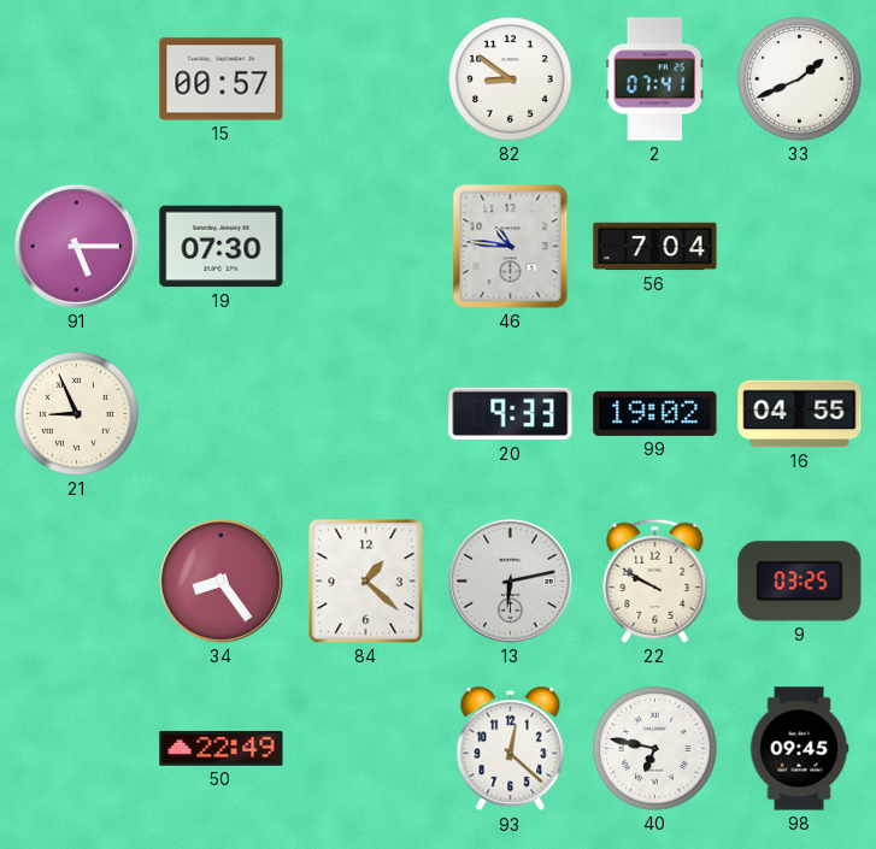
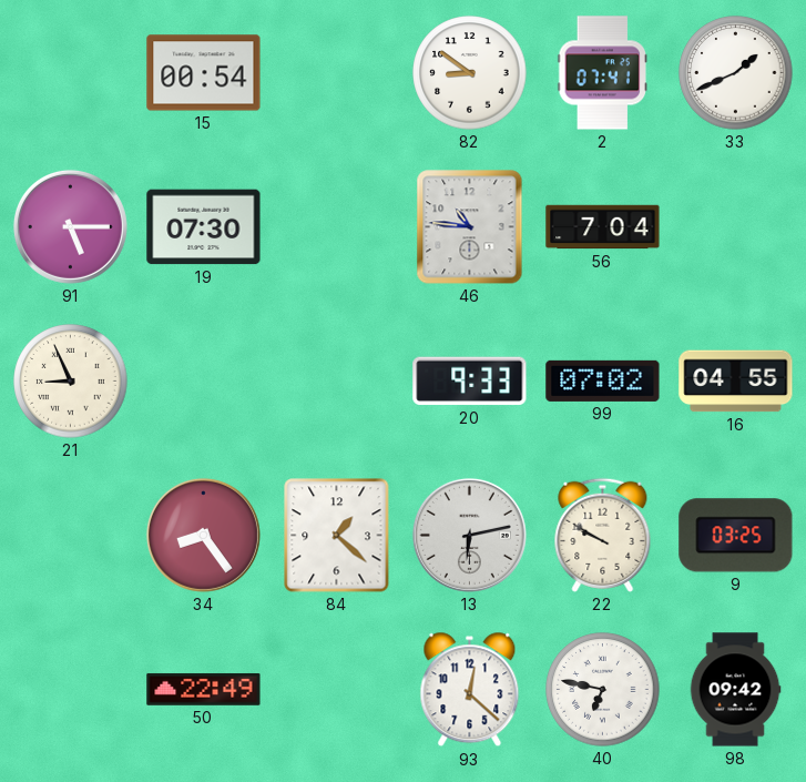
15: 00:57 -> 00:54
99: 19:02 -> 07:02
98: 09:45 -> 09:42
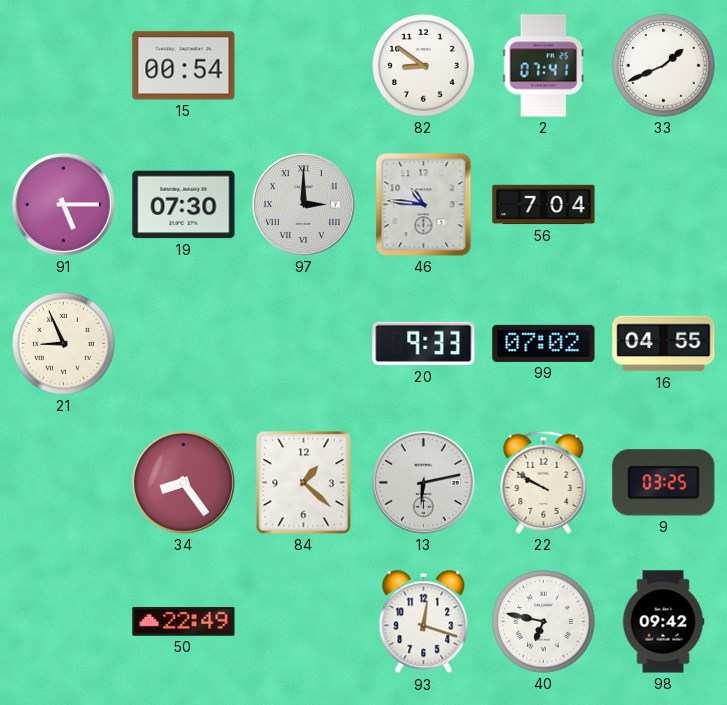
97: none -> 3:00
93: 12:22 -> 12:18
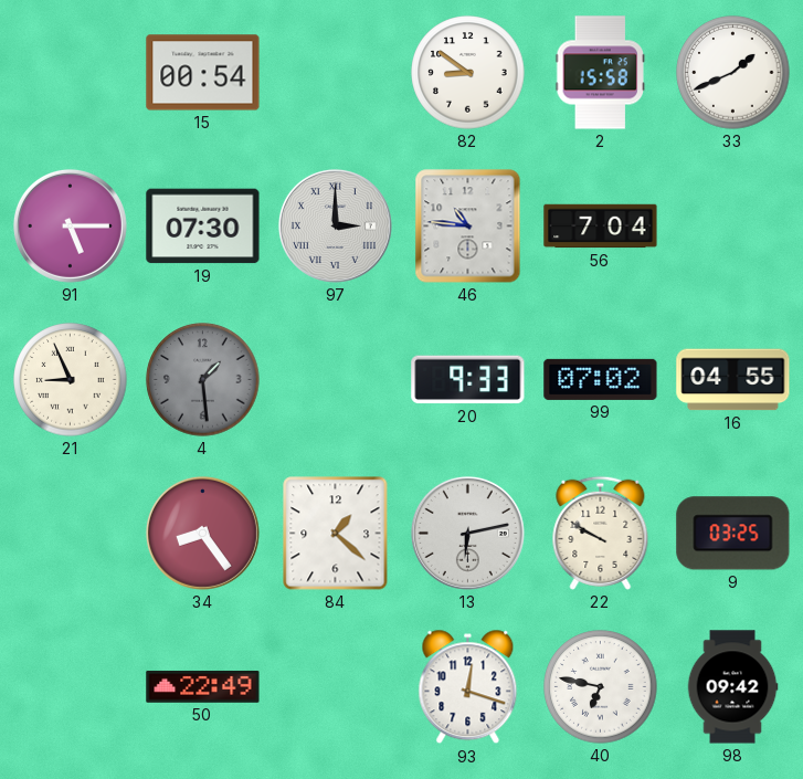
2: 07:41 -> 15:58
4: none -> 1:29
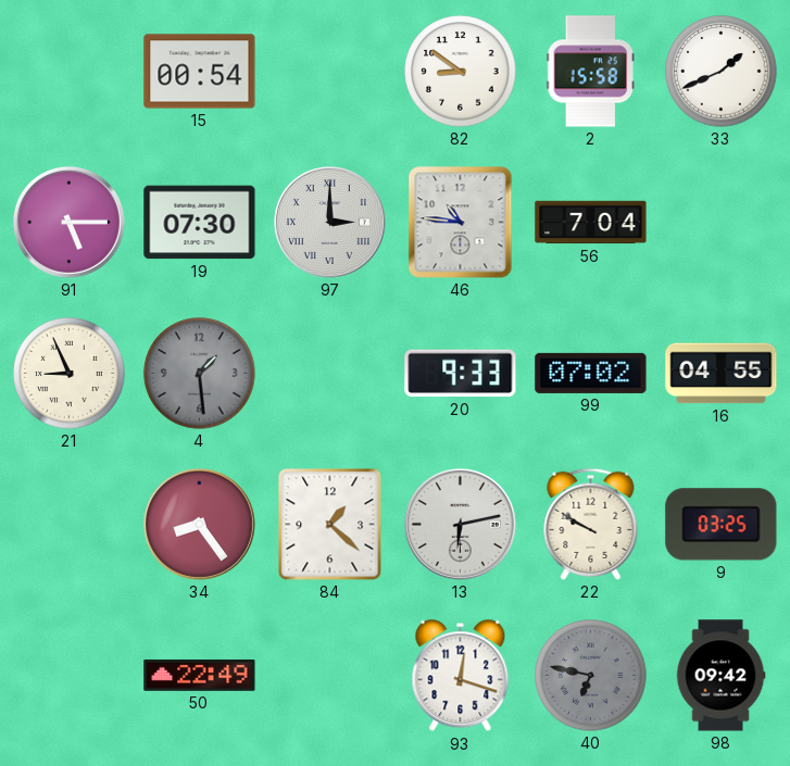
40 dial: white -> grey
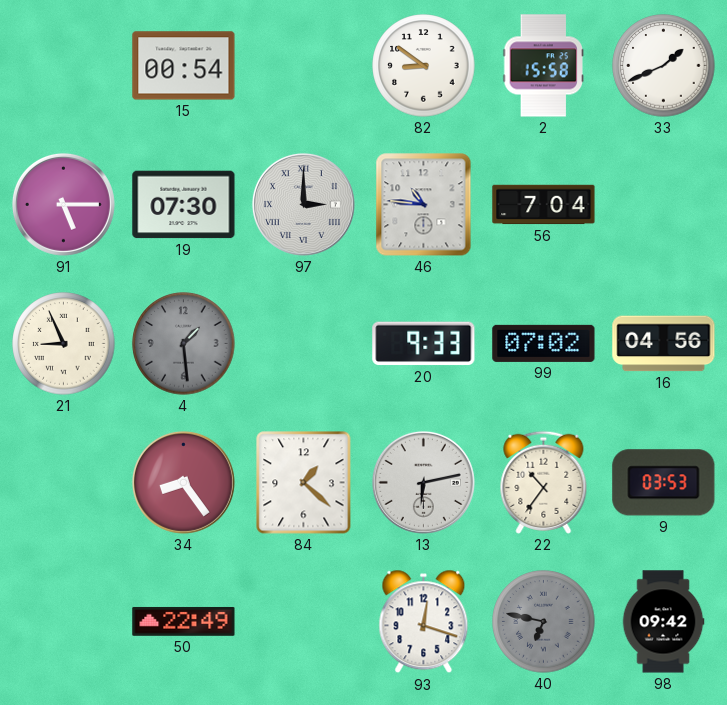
16: 04:55 -> 04:56
22: 9:50 -> 10:36
9: 03:25 -> 03:53
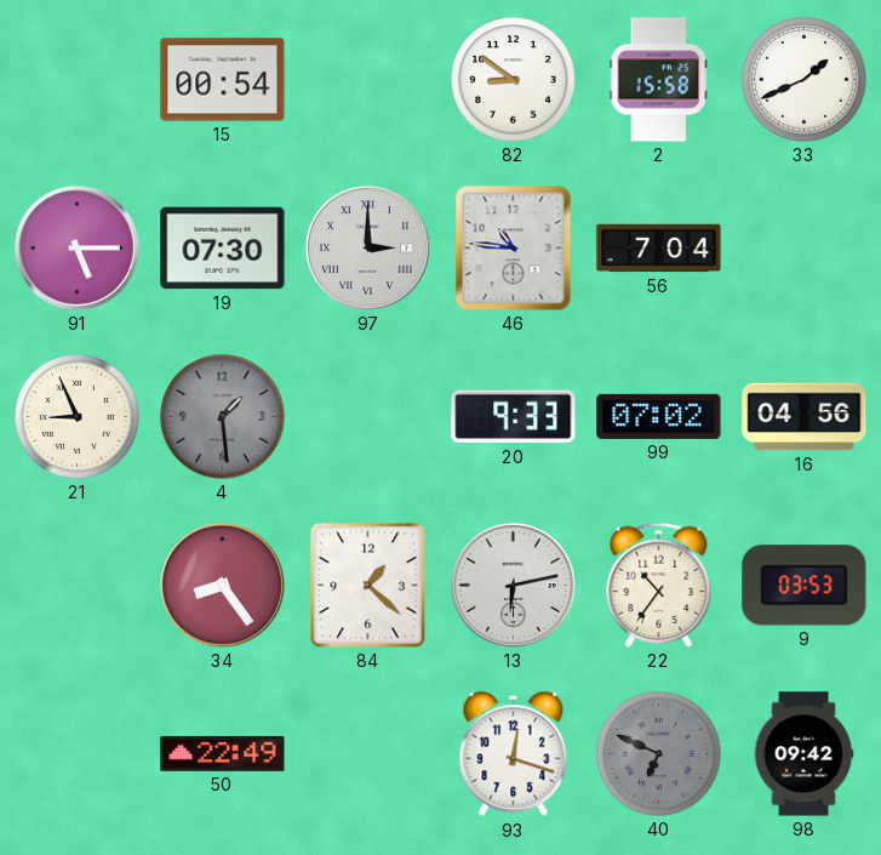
40: 6:47 -> 6:49
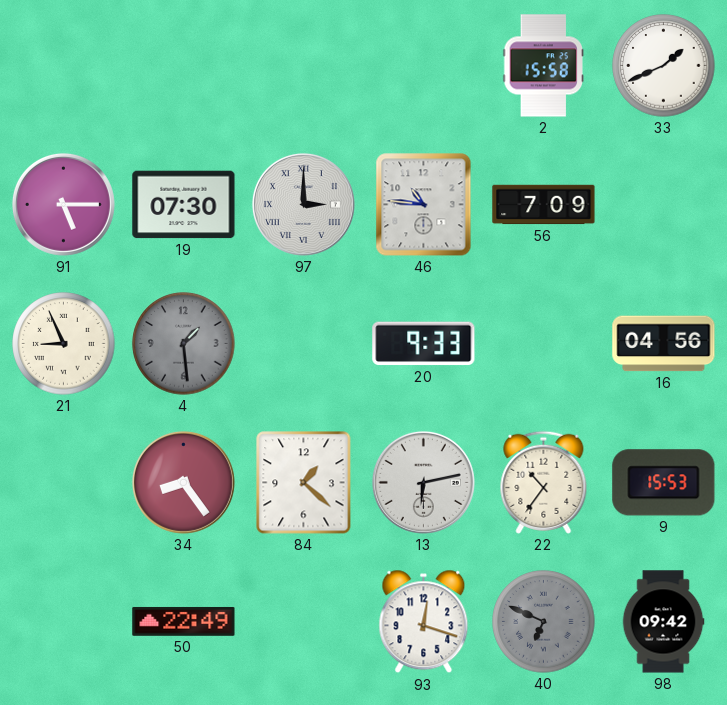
15: 00:54 -> none
82: 8:51 -> none
56: 7:04 -> 7:09
99: 07:02 -> none
9: 03:53 -> 15:53
